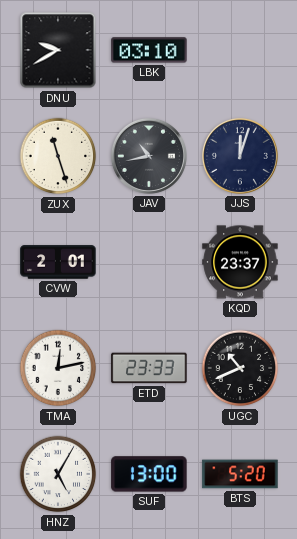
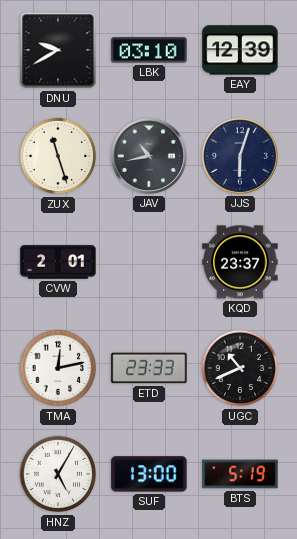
EAY: none -> 12:39
JJS: 12:03 -> 6:03
BTS: 5:20 -> 5:19
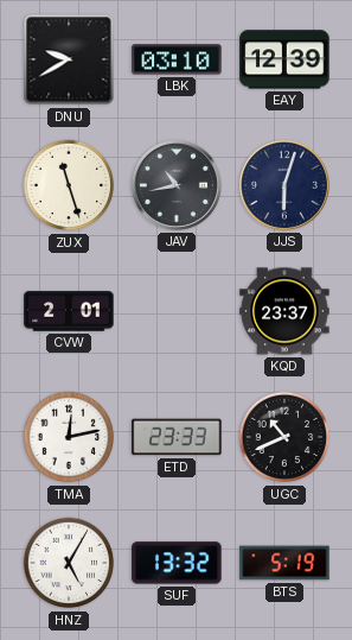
SUF: 13:00 -> 13:32
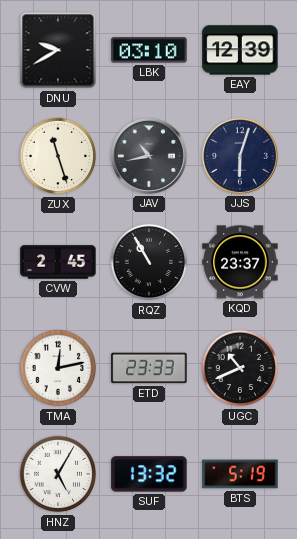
CVW: 2:01 -> 2:45
RQZ: none -> 10:55
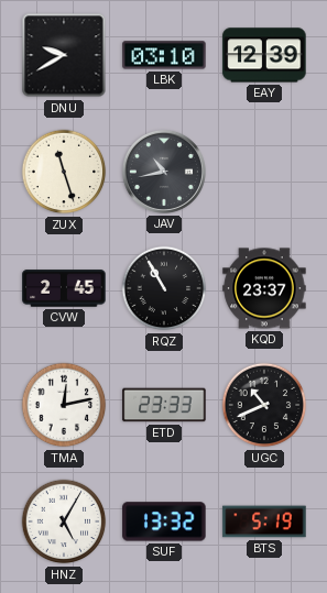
JJS: 6:03 -> none
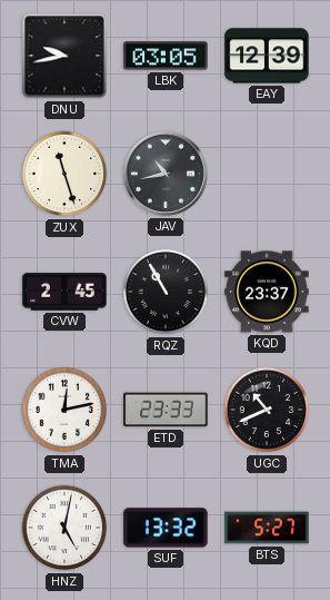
DNU: 9:40 -> 9:43
LBK: 03:10 -> 03:05
HNZ: 5:05 -> 5:02
BTS: 5:19 -> 5:27
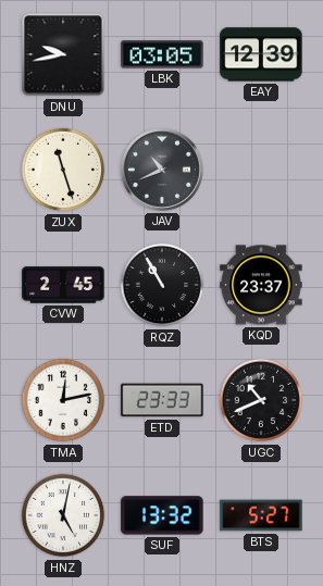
JAV: 10:43 -> 10:41
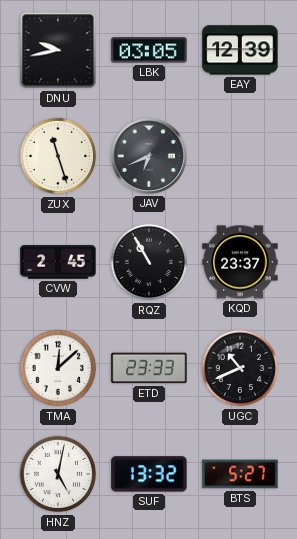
JAV: 10:41 -> 6:41
TMA: 12:13 -> 12:08
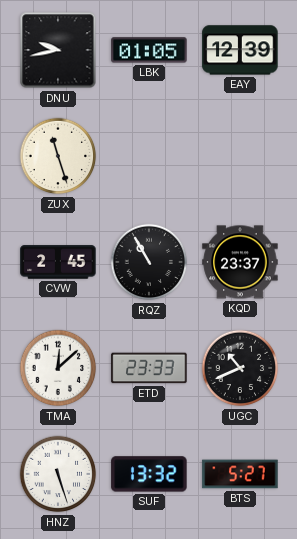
LBK: 03:05 -> 01:05
JAV: 6:41 -> none
HNZ: 5:02 -> 5:27
